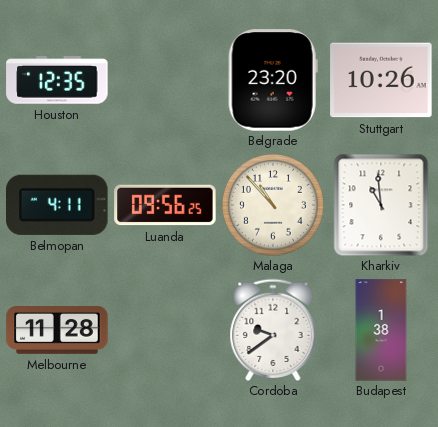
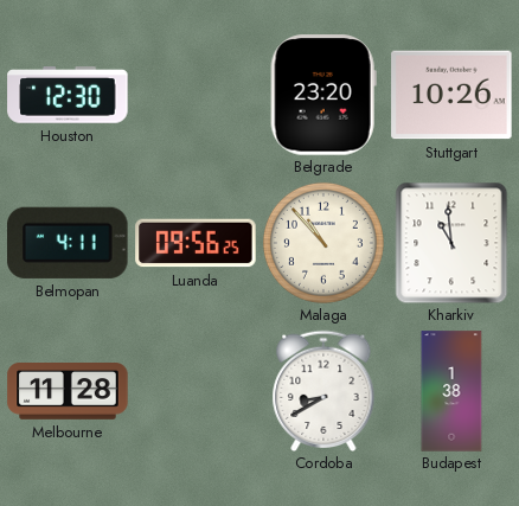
Houston: 12:35 -> 12:30
Cordoba: 9:39 -> 8:40
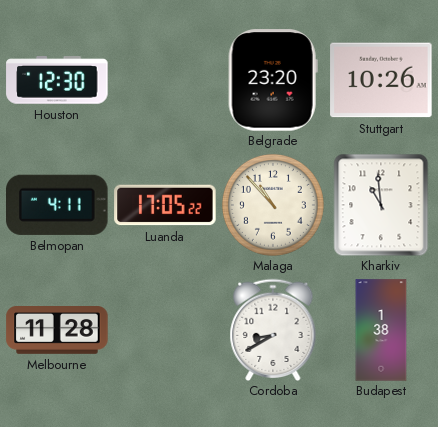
Luanda: 09:56 -> 17:05
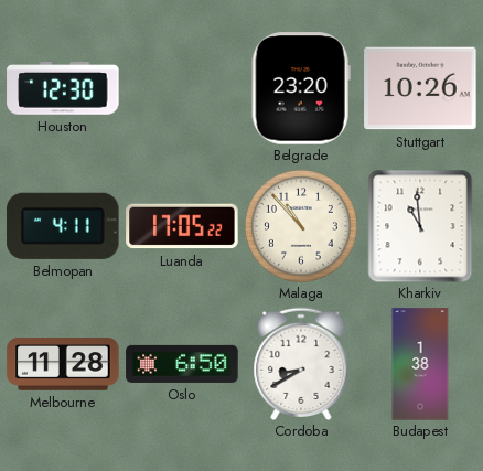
Oslo: none -> 6:50
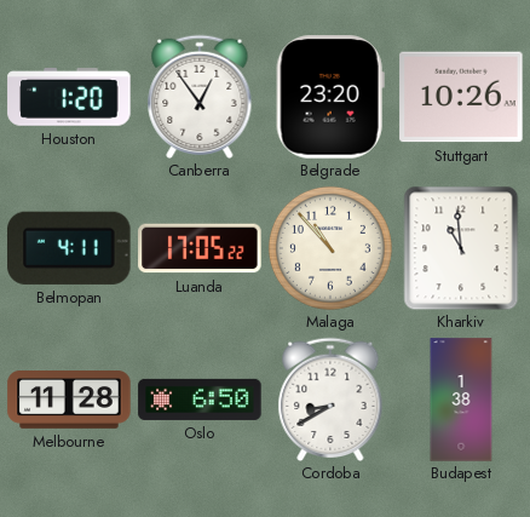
Houston: 12:30 -> 1:20
Canberra: none -> 12:54
